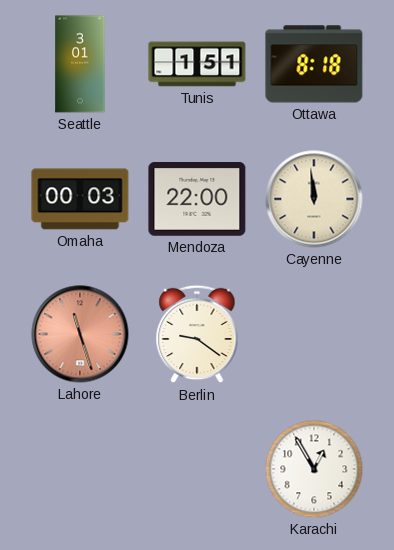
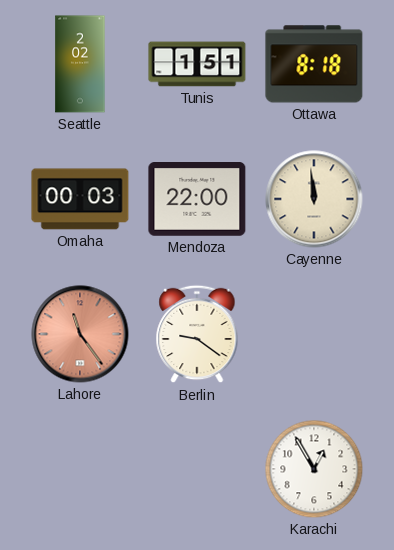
Seattle: 3:01 -> 2:02
Lahore: 11:27 -> 11:24
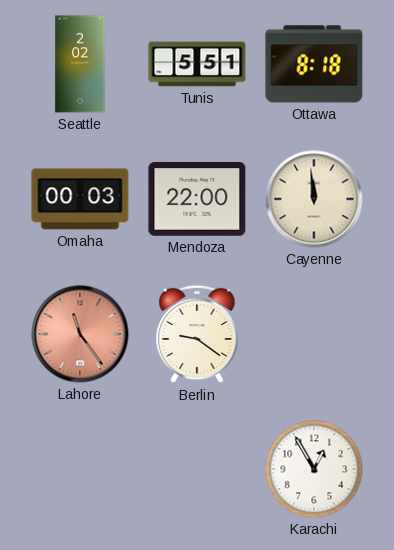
Tunis: 1:51 -> 5:51
